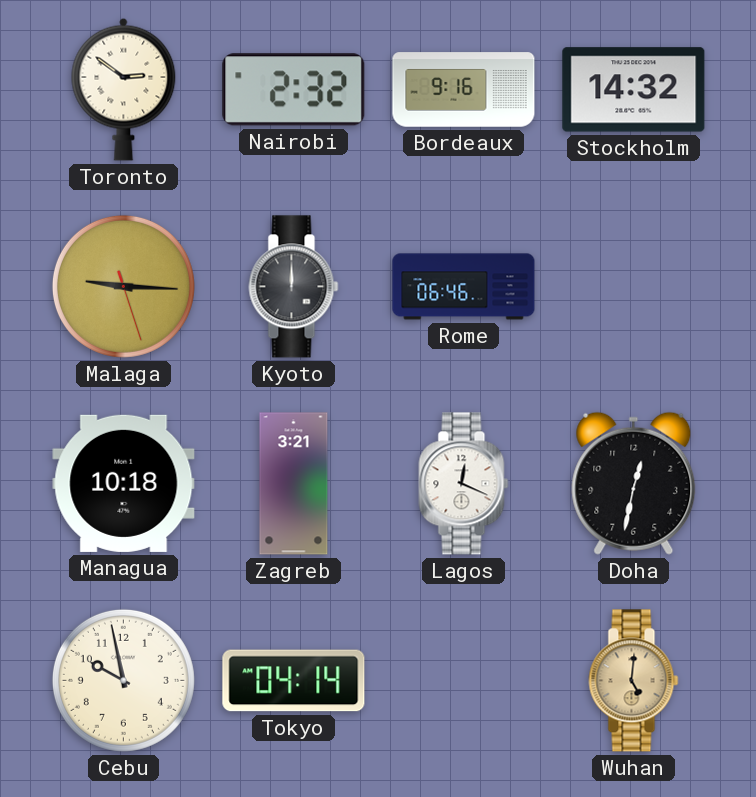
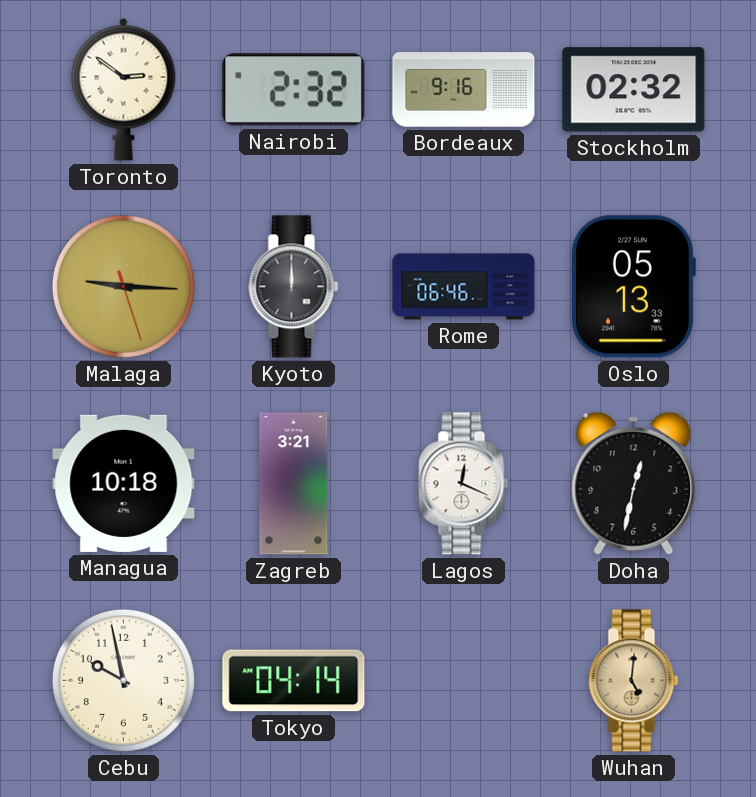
Stockholm: 14:32 -> 02:32
Oslo: none -> 05:13
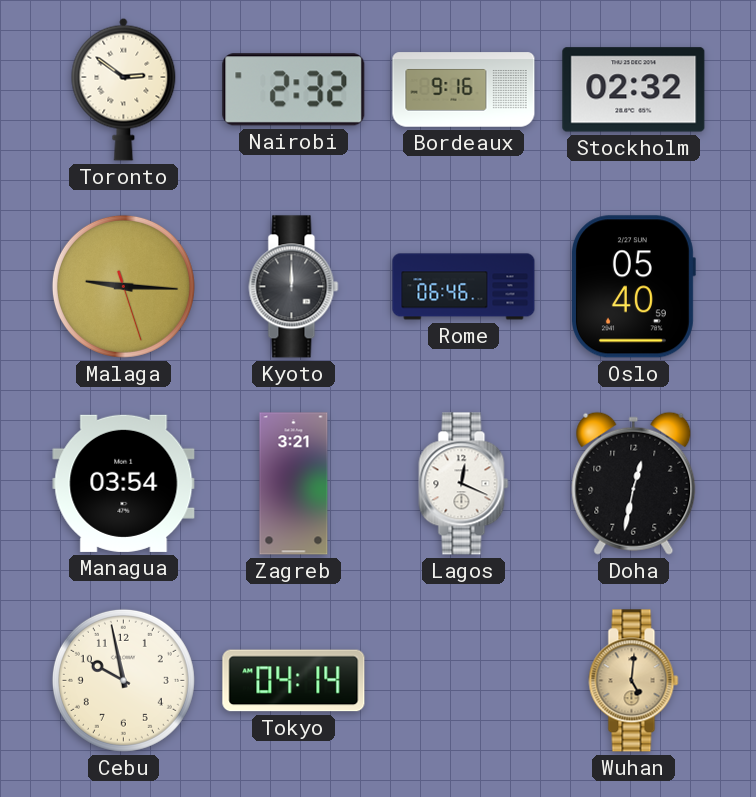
Oslo: 05:13 -> 05:40
Managua: 10:18 -> 03:54
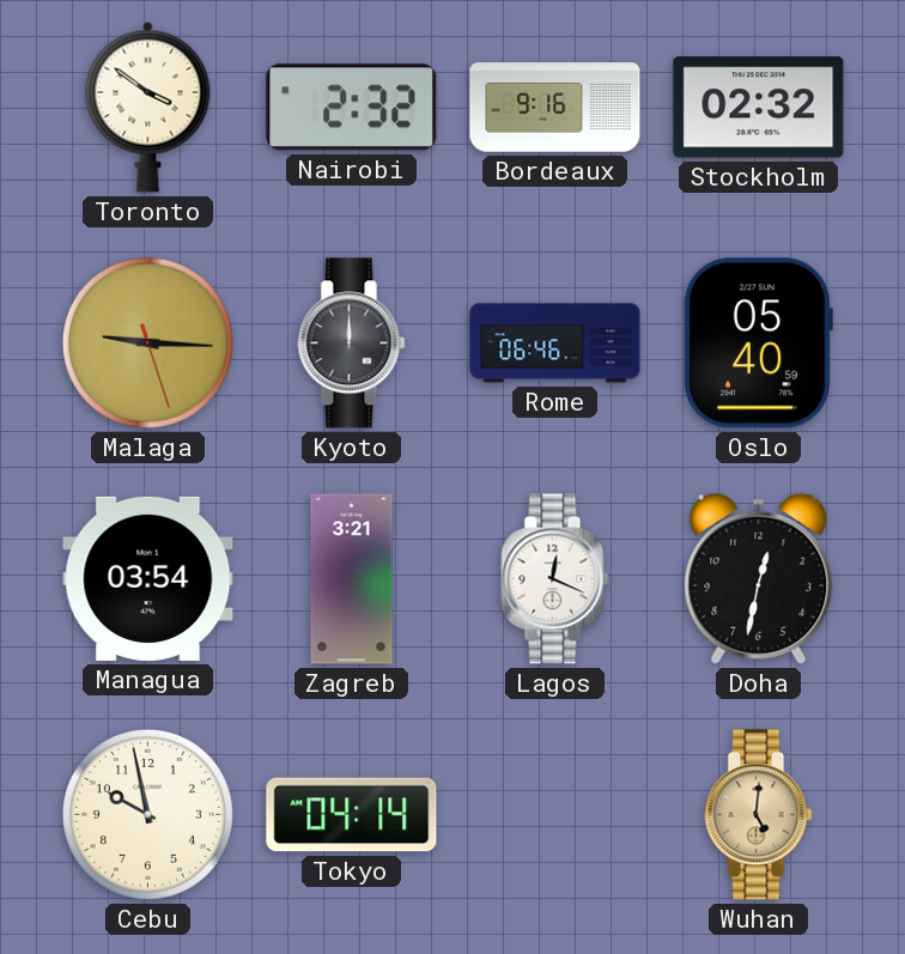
Toronto: 2:51 -> 3:51
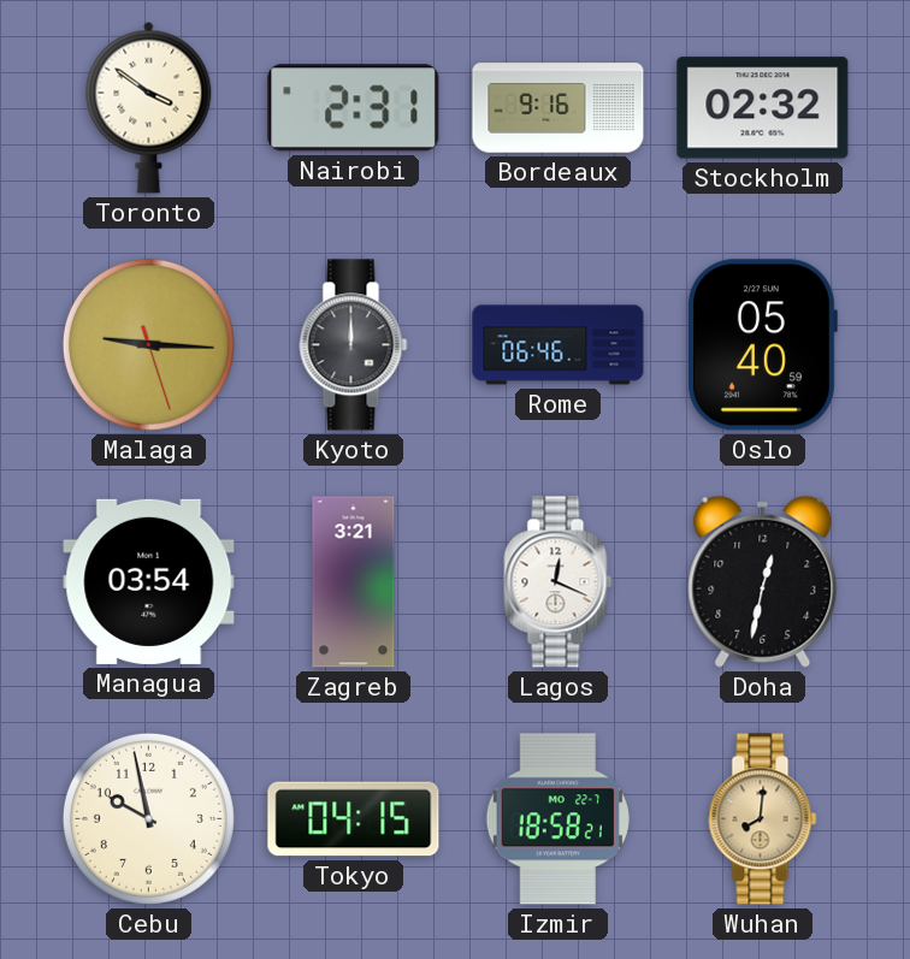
Nairobi: 2:32 -> 2:31
Tokyo: 04:14 -> 04:15
Izmir: none -> 18:58
Wuhan: 5:01 -> 8:01
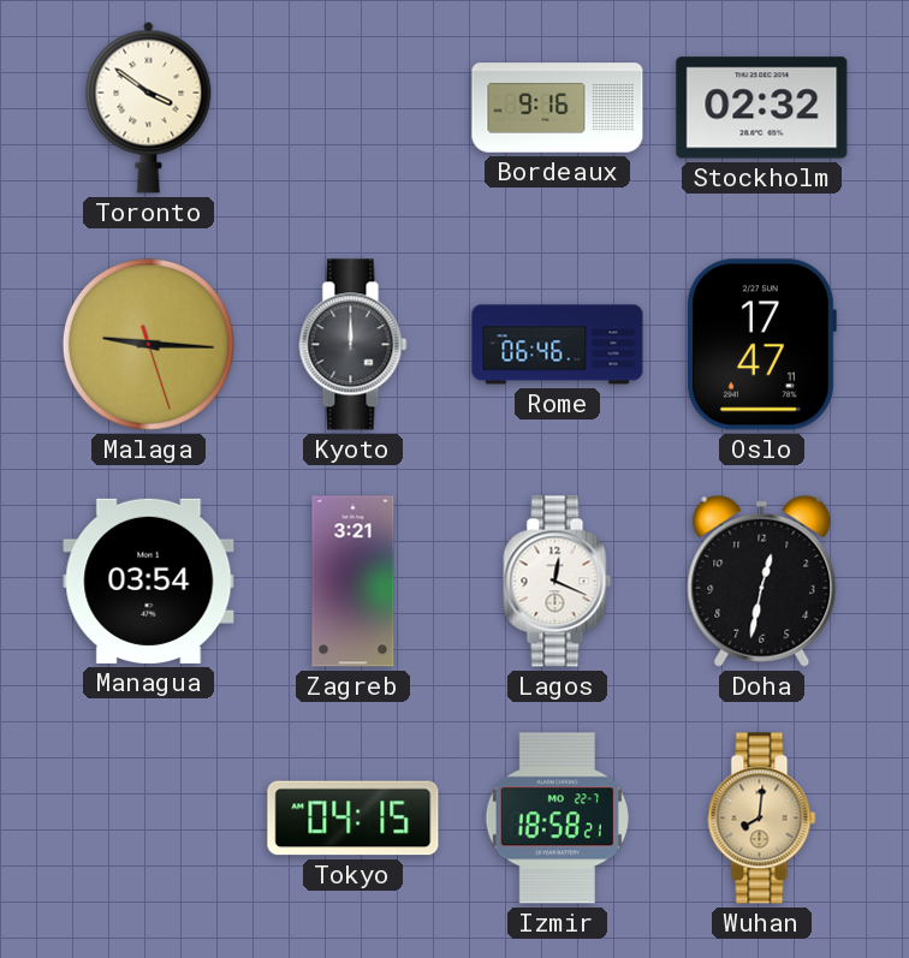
Nairobi: 2:31 -> none
Oslo: 05:40 -> 17:47
Cebu: 9:58 -> none
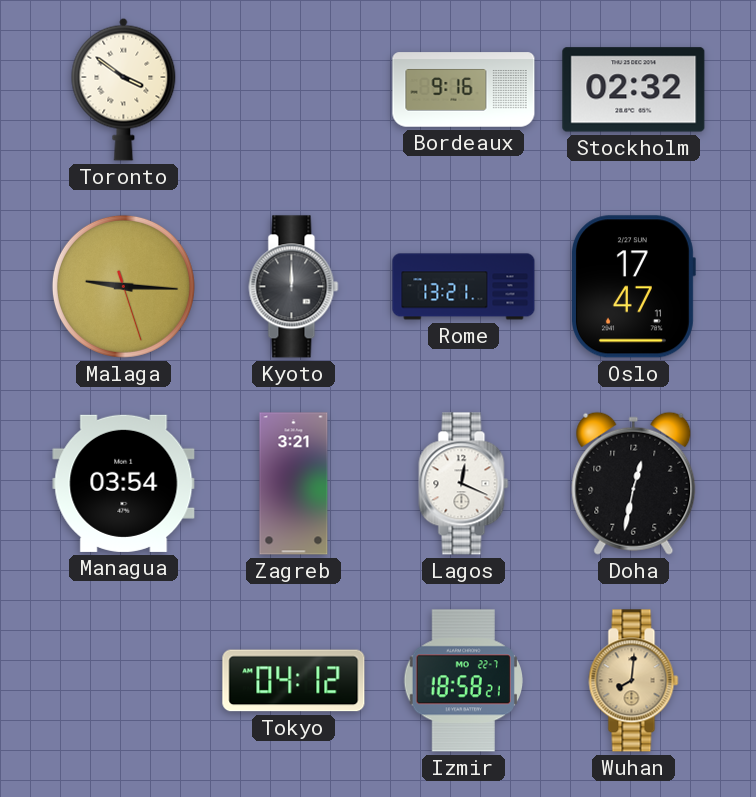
Rome: 06:46 -> 13:21
Tokyo: 04:15 -> 04:12
